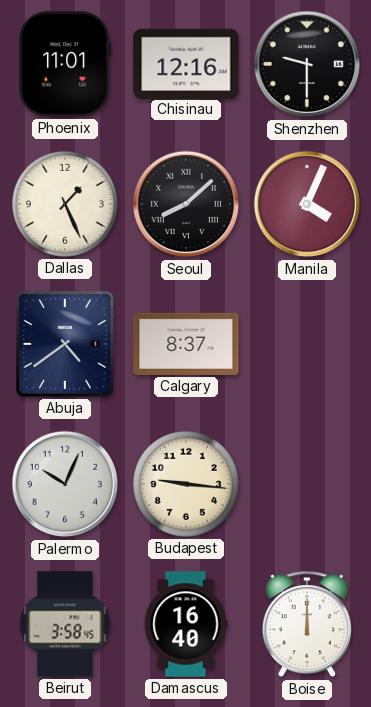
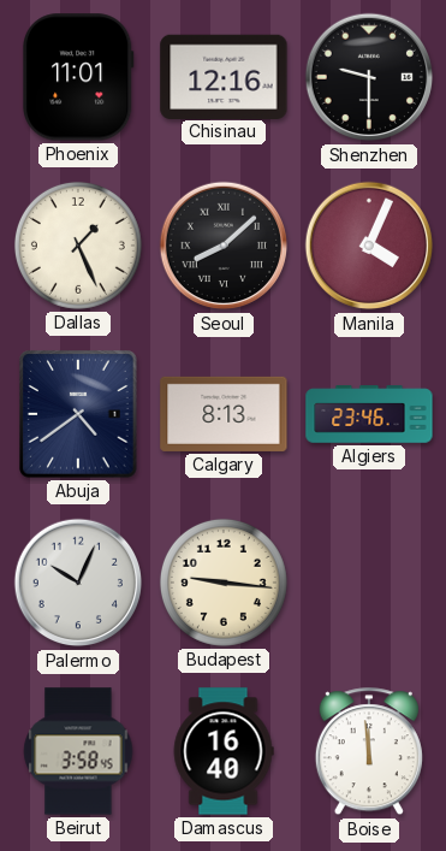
Calgary: 8:37 -> 8:13
Algiers: none -> 23:46
Boise: 12:00 -> 11:59
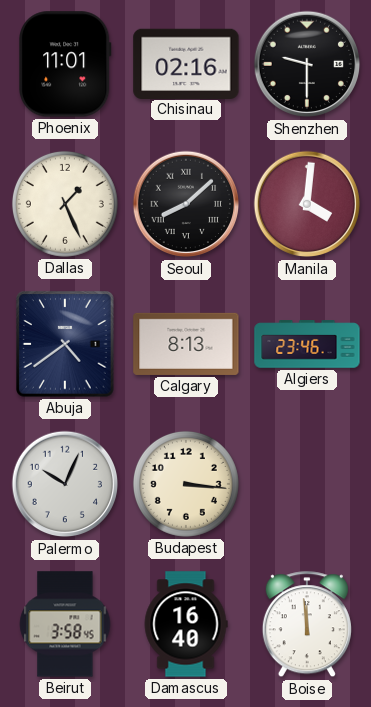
Chisinau: 12:16 -> 02:16
Manila: 4:04 -> 4:01
Budapest: 9:16 -> 3:16
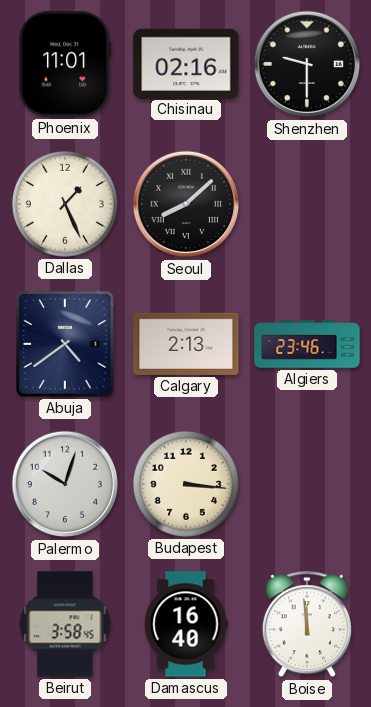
Manila: 4:01 -> none
Calgary: 8:13 -> 2:13
Palermo: 10:04 -> 10:03
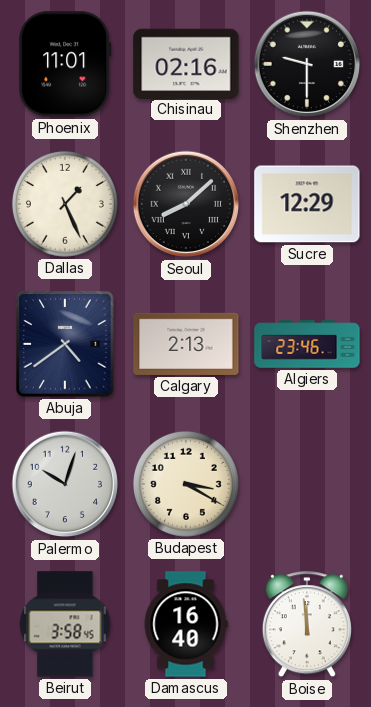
Sucre: none -> 12:29
Budapest: 3:16 -> 3:20
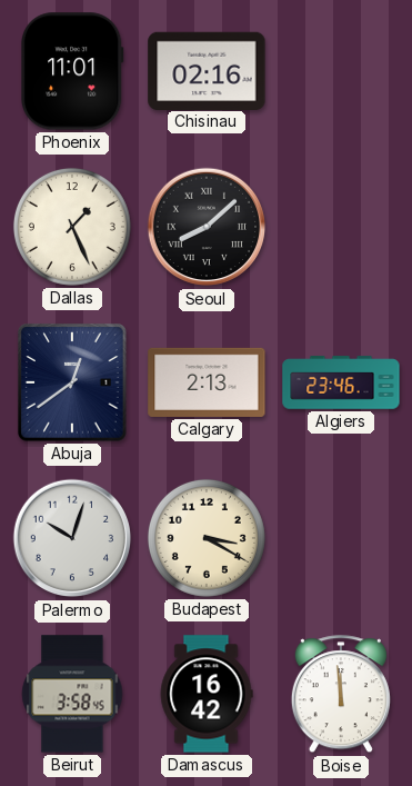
Shenzhen: 9:30 -> none
Sucre: 12:29 -> none
Abuja: 4:39 -> 12:39
Damascus: 16:40 -> 16:42
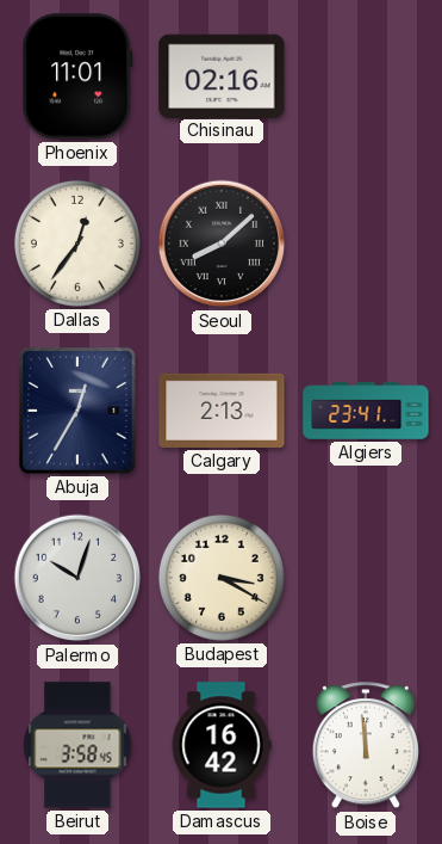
Dallas: 1:26 -> 12:36
Abuja: 12:39 -> 12:35
Algiers: 23:46 -> 23:41
